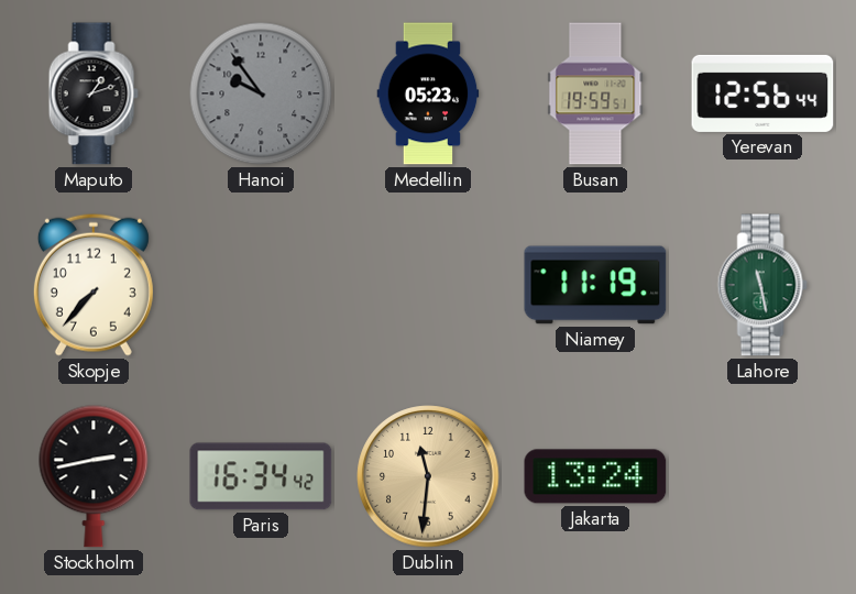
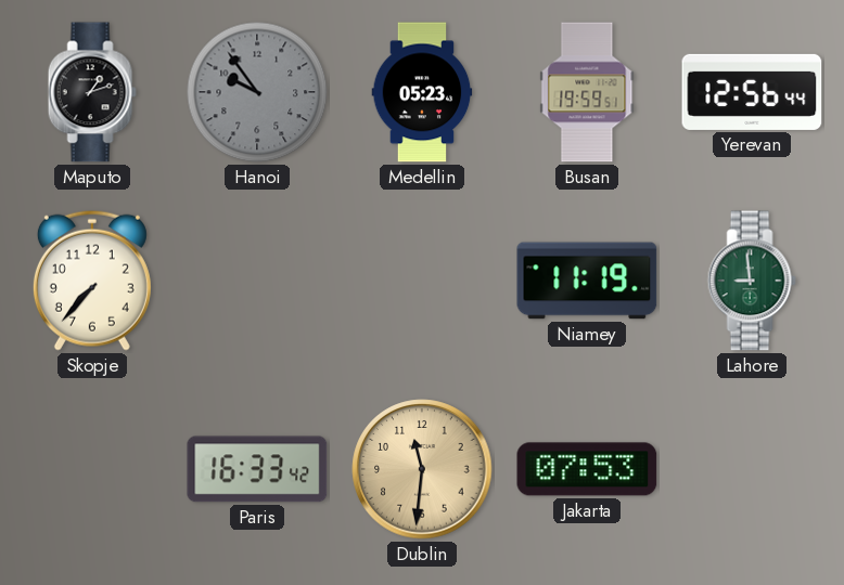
Lahore: 11:28 -> 8:59
Stockholm: 2:43 -> none
Paris: 16:34 -> 16:33
Jakarta: 13:24 -> 07:53
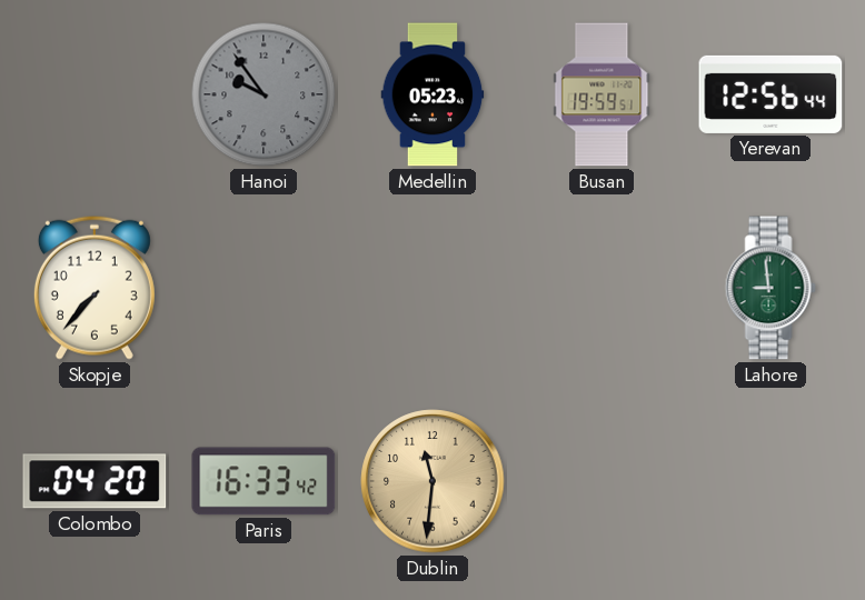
Maputo: 1:12 -> none
Niamey: 11:19 -> none
Colombo: none -> 04:20
Jakarta: 07:53 -> none
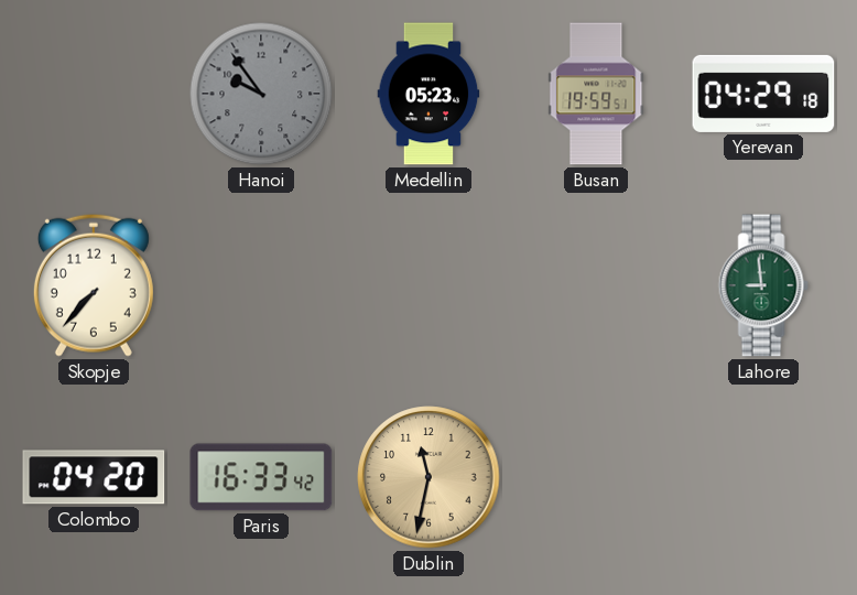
Yerevan: 12:56 -> 04:29
Dublin: 11:31 -> 11:32
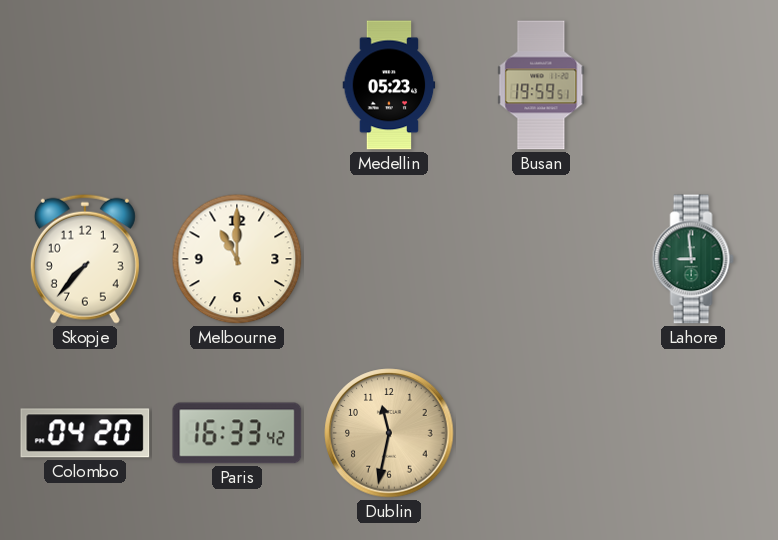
Hanoi: 9:54 -> none
Yerevan: 04:29 -> none
Melbourne: none -> 11:00
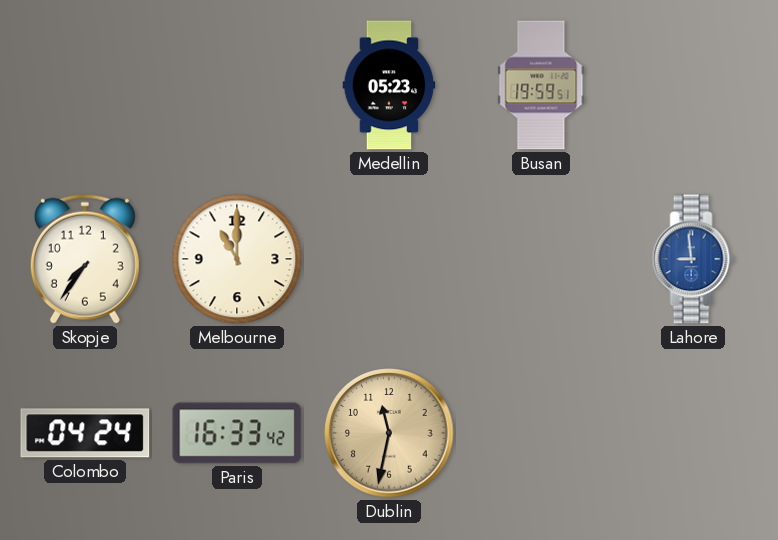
Skopje: 7:37 -> 7:36
Lahore dial: green -> blue
Colombo: 04:20 -> 04:24
